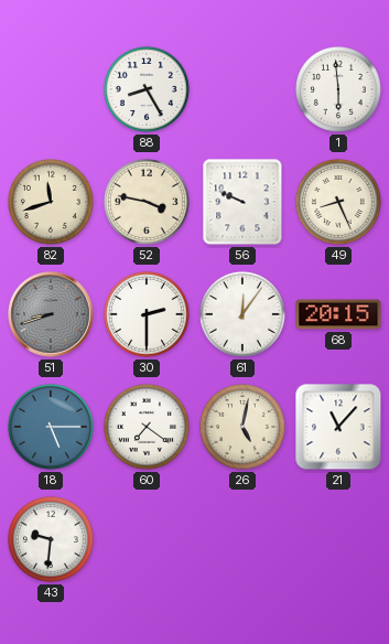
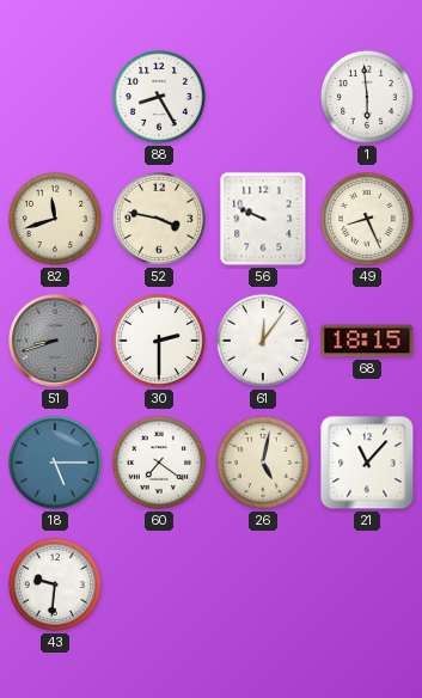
68: 20:15 -> 18:15
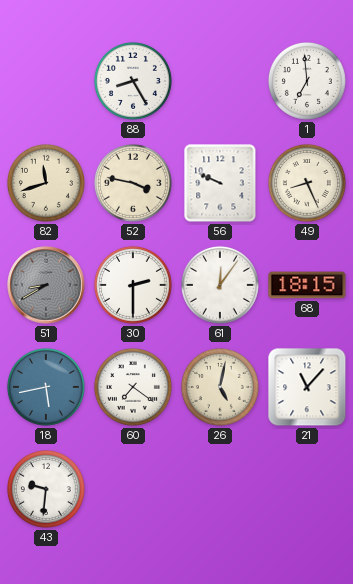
1: 5:59 -> 6:59
51: 8:42 -> 8:40
18: 5:15 -> 5:43
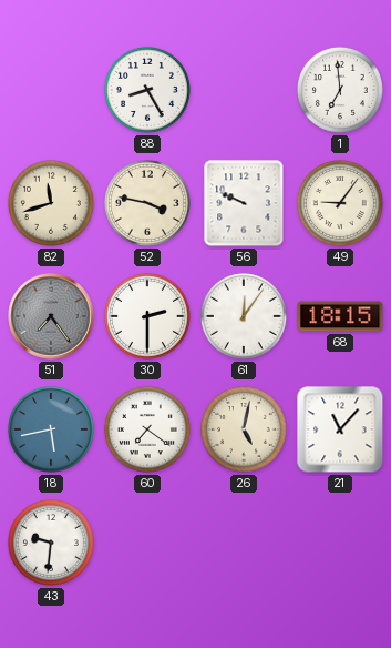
49: 8:26 -> 9:06
51: 8:40 -> 7:24
